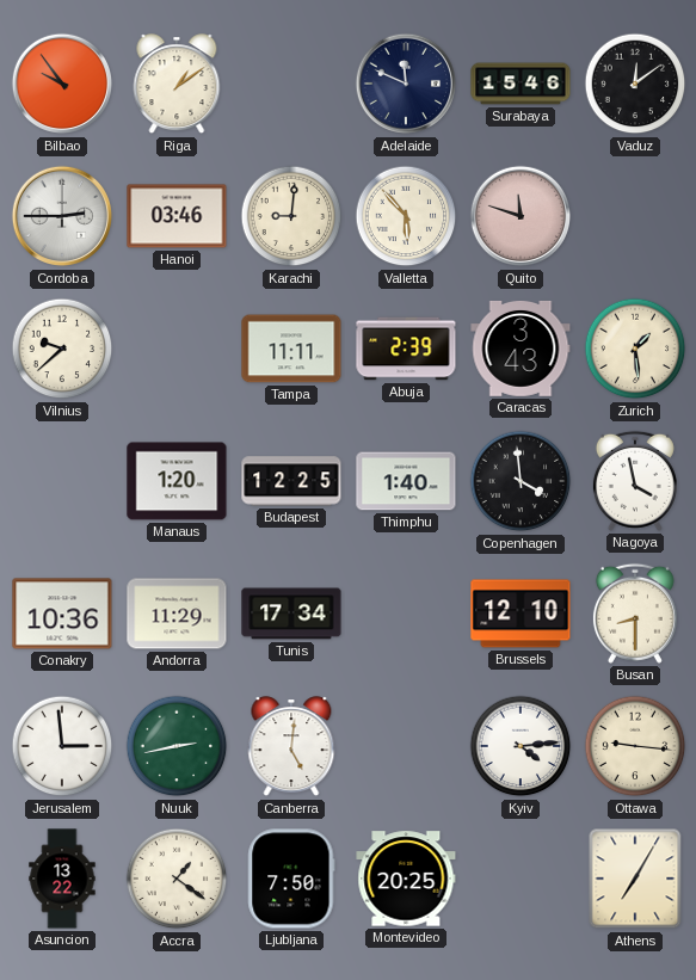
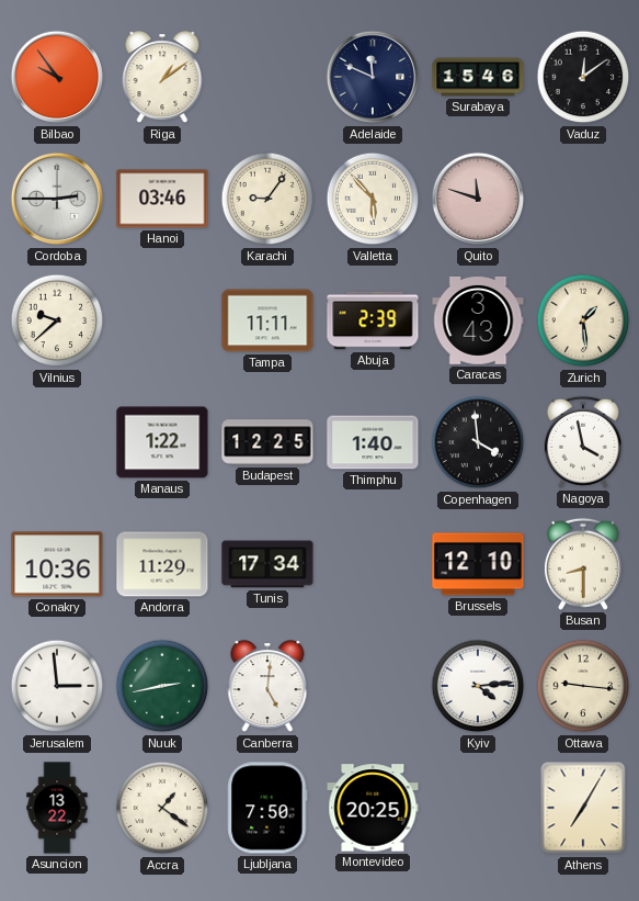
Karachi: 9:01 -> 9:06
Manaus: 1:20 -> 1:22
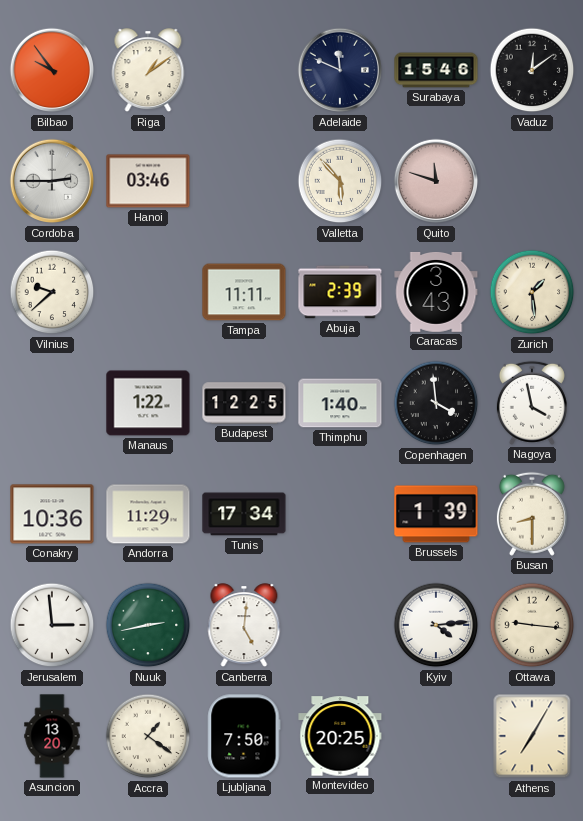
Karachi: 9:06 -> none
Brussels: 12:10 -> 1:39
Asuncion: 13:22 -> 13:20
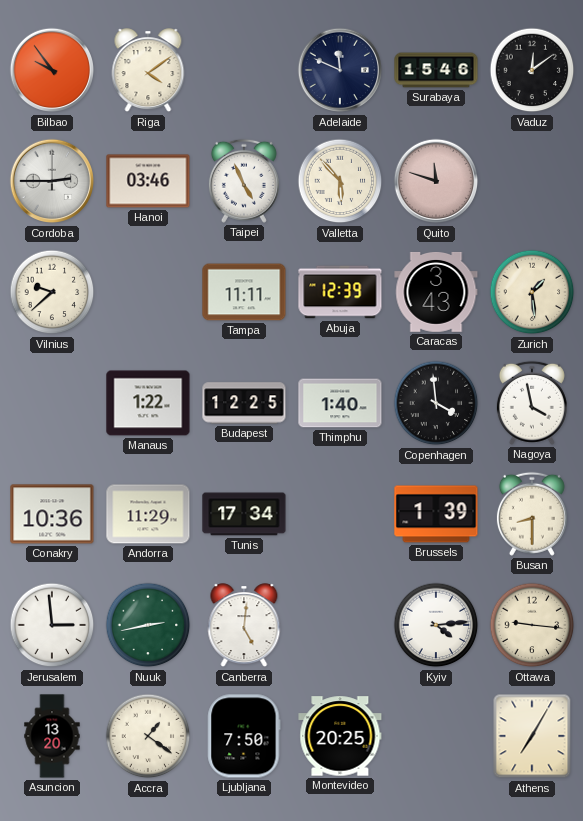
Riga: 1:09 -> 4:09
Taipei: none -> 4:56
Abuja: 2:39 -> 12:39
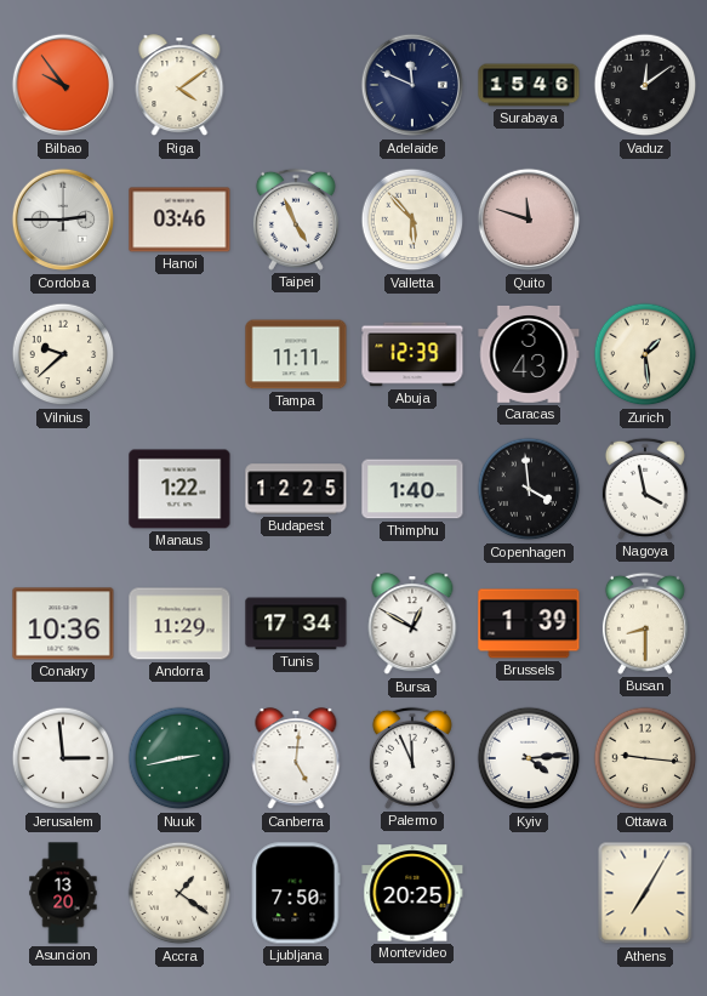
Bursa: none -> 12:50
Palermo: none -> 11:56
